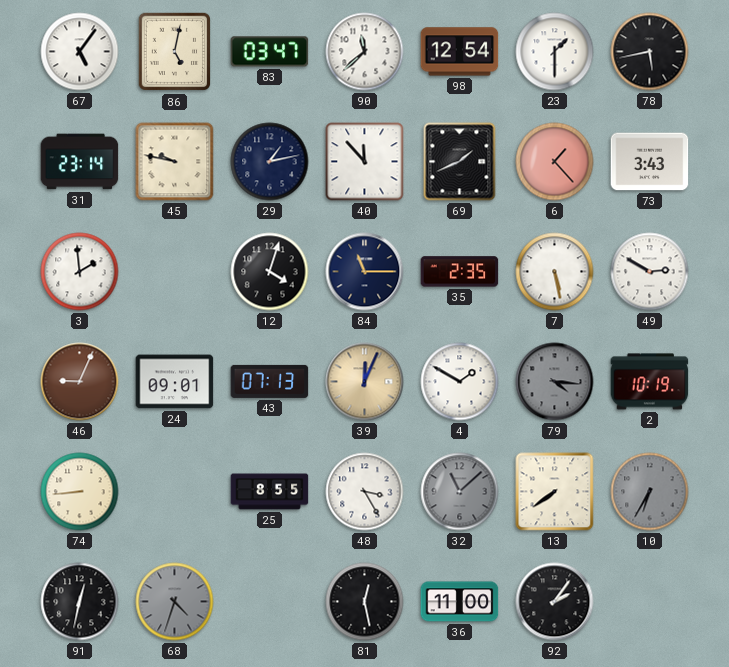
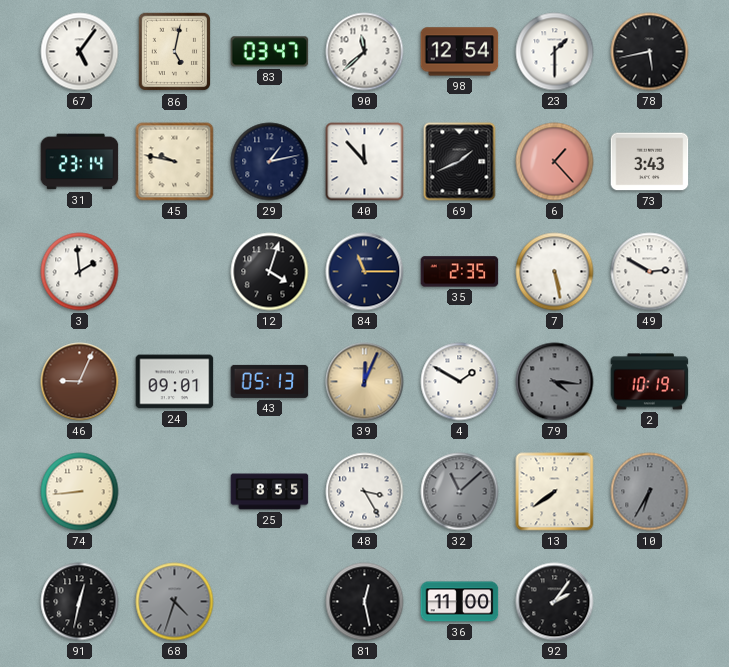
43: 07:13 -> 05:13
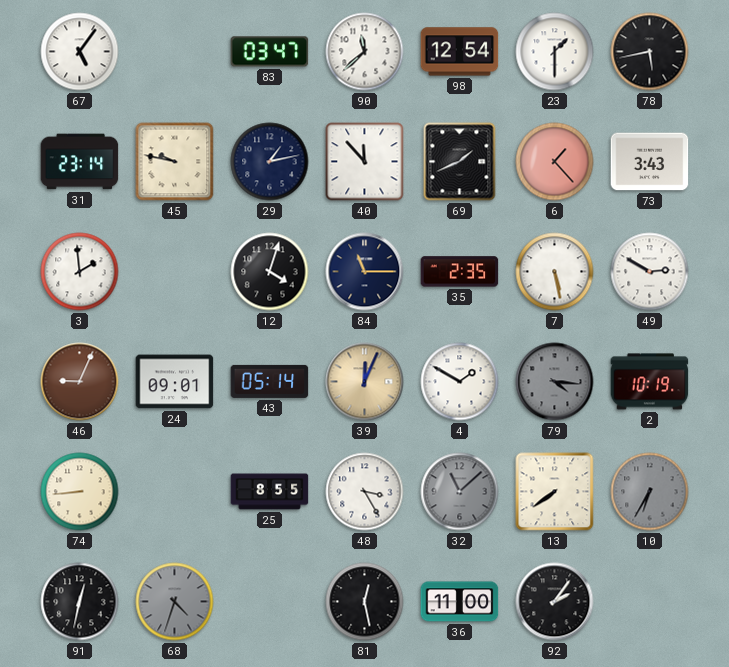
86: 5:02 -> none
43: 05:13 -> 05:14
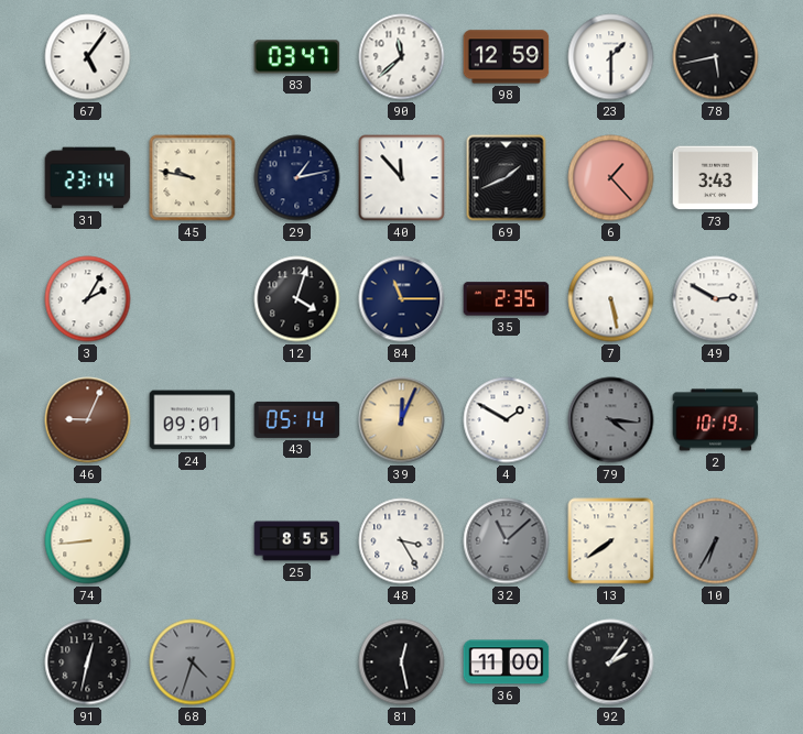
98: 12:54 -> 12:59
3: 1:59 -> 2:05
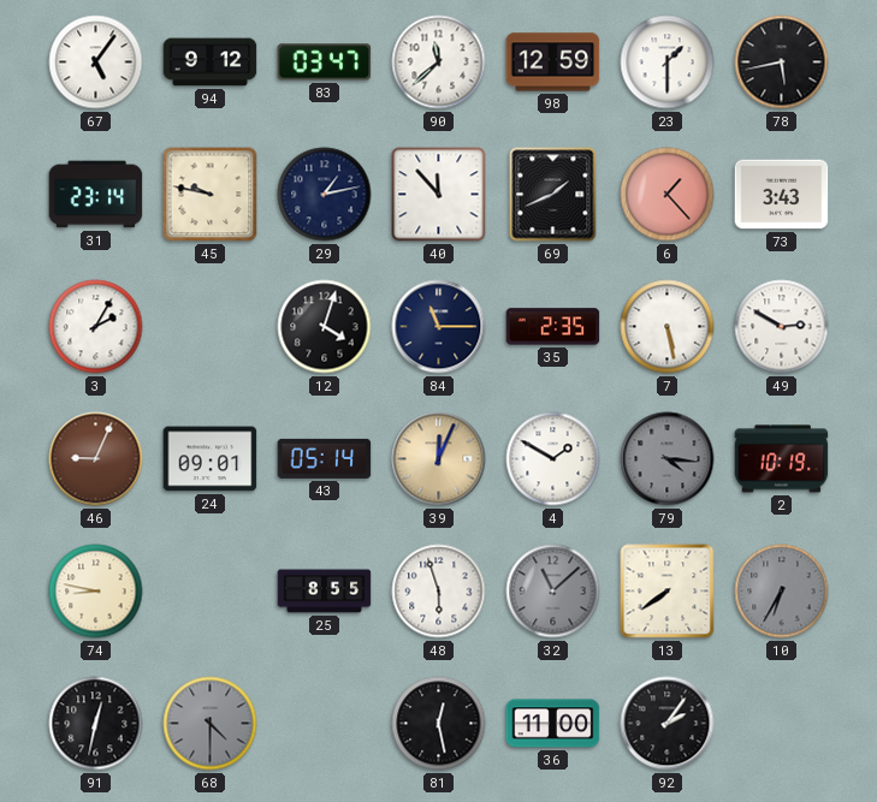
94: none -> 9:12
74: 8:44 -> 8:47
48: 3:25 -> 5:57
68: 4:33 -> 4:30
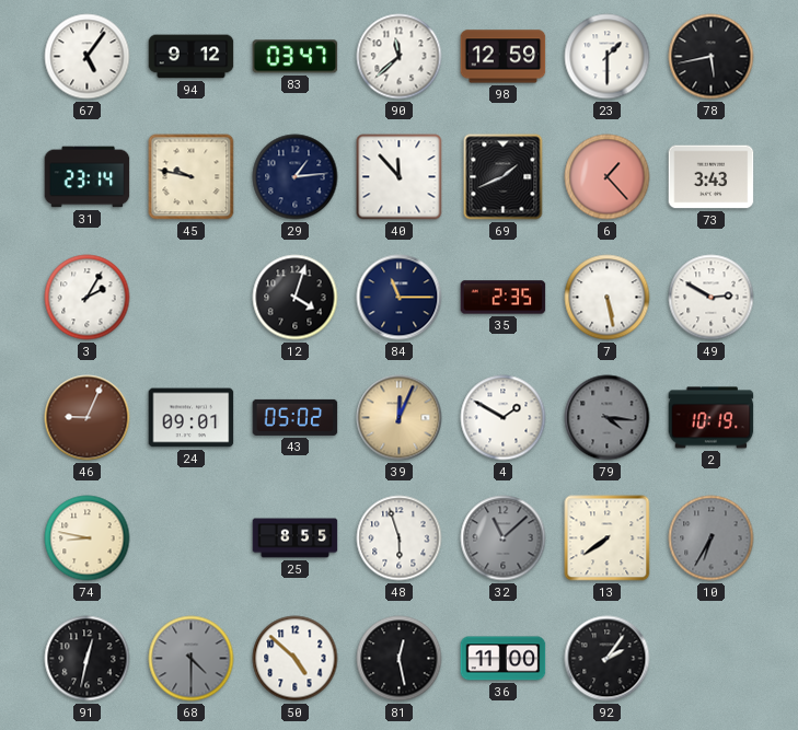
29: 1:13 -> 1:14
43: 05:14 -> 05:02
50: none -> 4:52
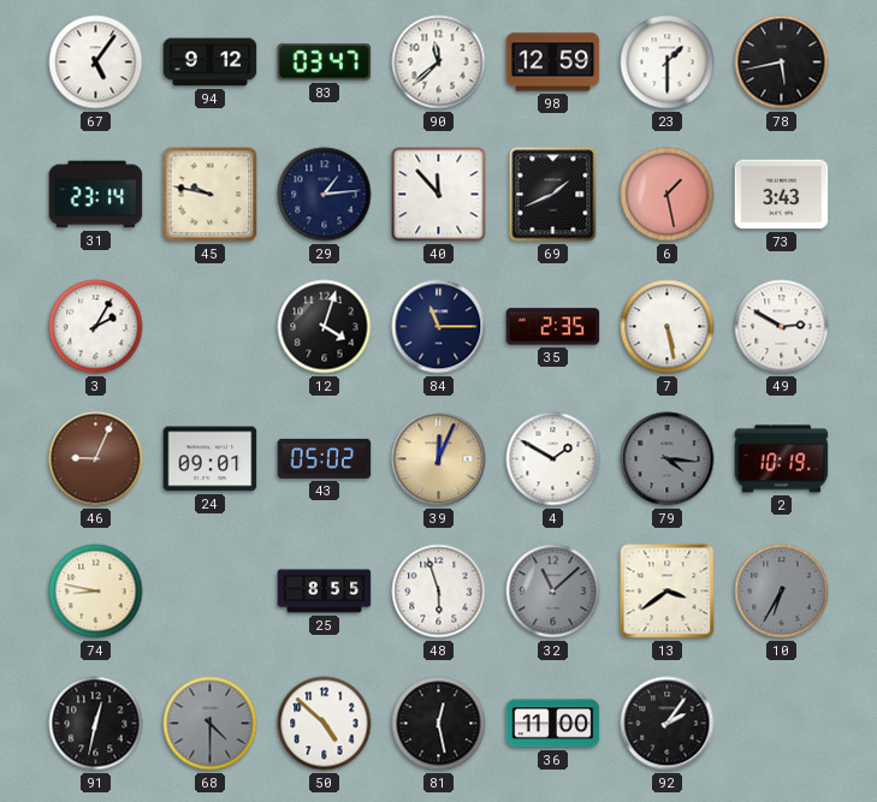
6: 1:23 -> 1:28
13: 7:39 -> 3:39
